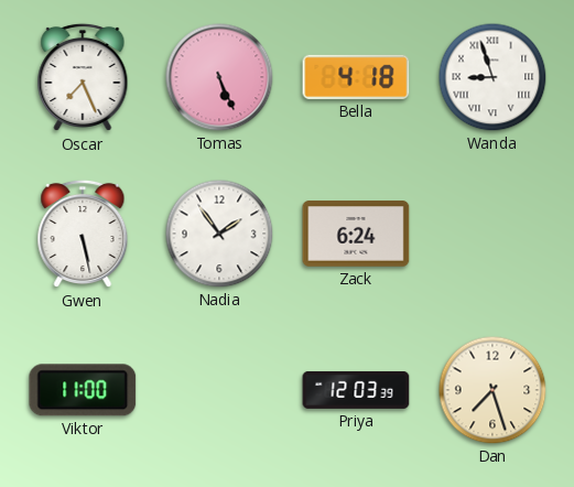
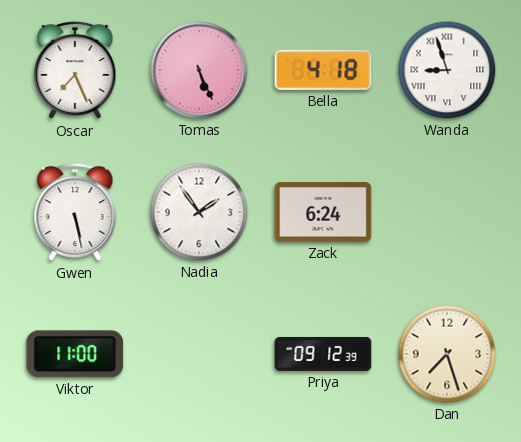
Priya: 12:03 -> 09:12
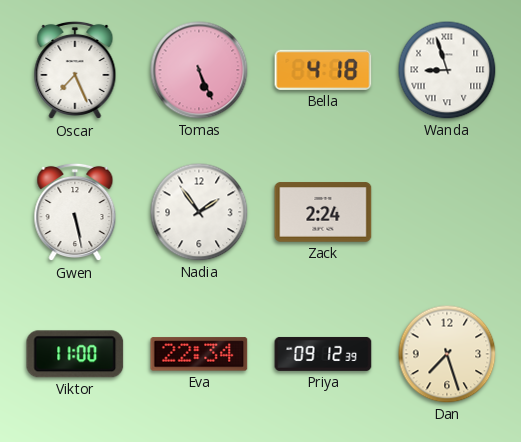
Zack: 6:24 -> 2:24
Eva: none -> 22:34
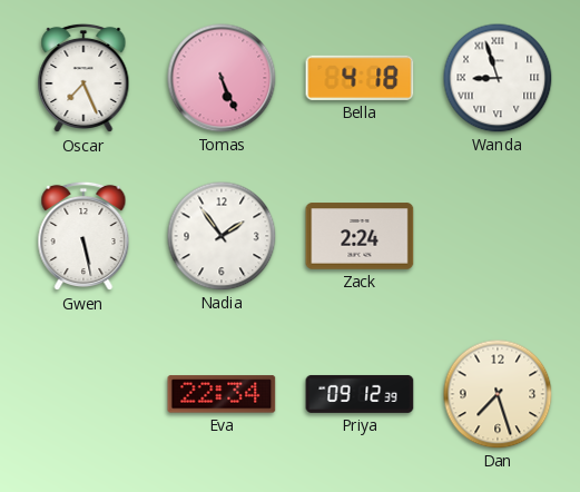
Viktor: 11:00 -> none
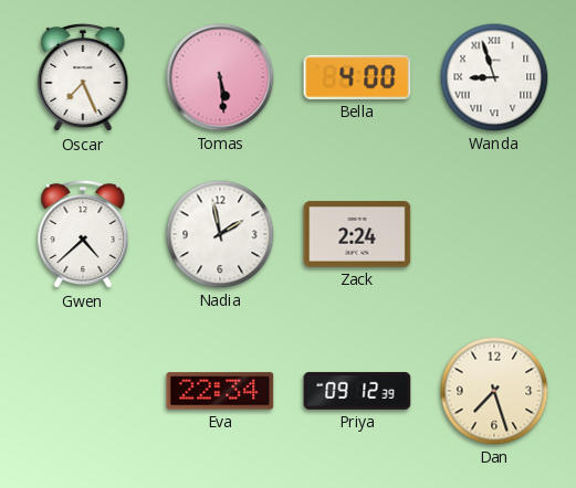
Tomas: 5:26 -> 5:29
Bella: 4:18 -> 4:00
Gwen: 5:28 -> 4:38
Nadia: 1:54 -> 1:58
